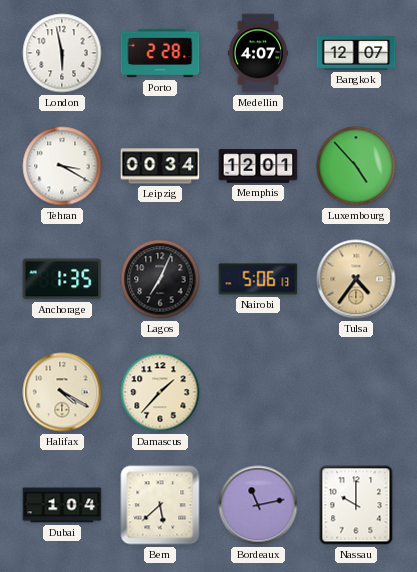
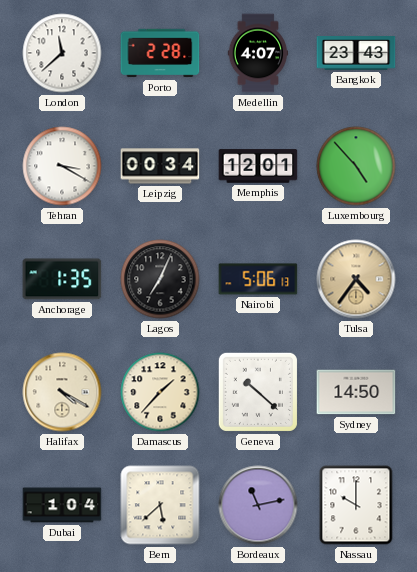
London: 5:58 -> 11:38
Bangkok: 12:07 -> 23:43
Geneva: none -> 10:22
Sydney: none -> 14:50
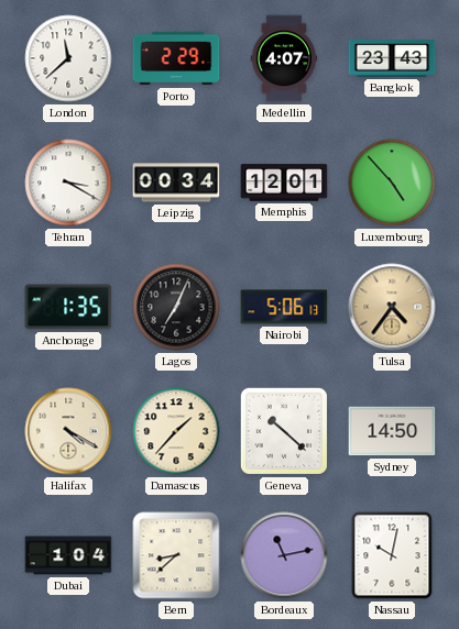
Porto: 2:28 -> 2:29
Bern: 5:38 -> 8:38
Nassau: 10:00 -> 10:02
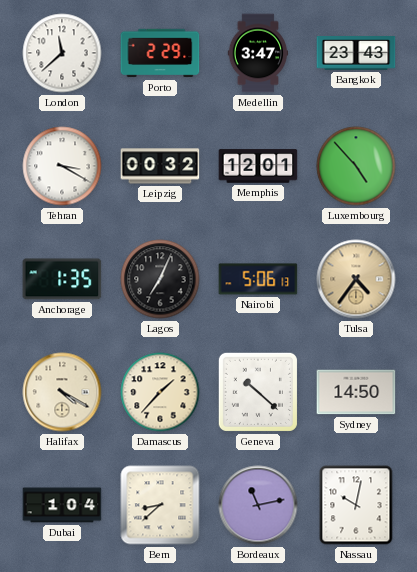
Medellin: 4:07 -> 3:47
Leipzig: 00:34 -> 00:32
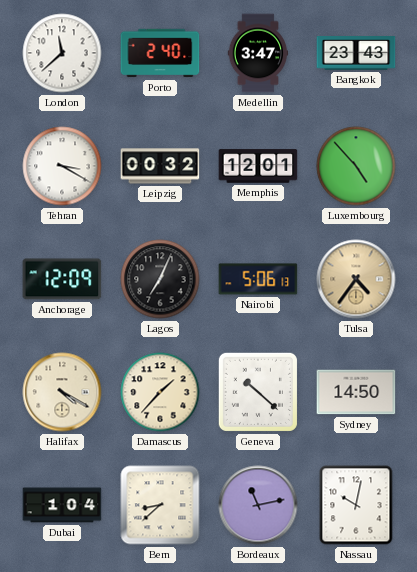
Porto: 2:29 -> 2:40
Anchorage: 1:35 -> 12:09
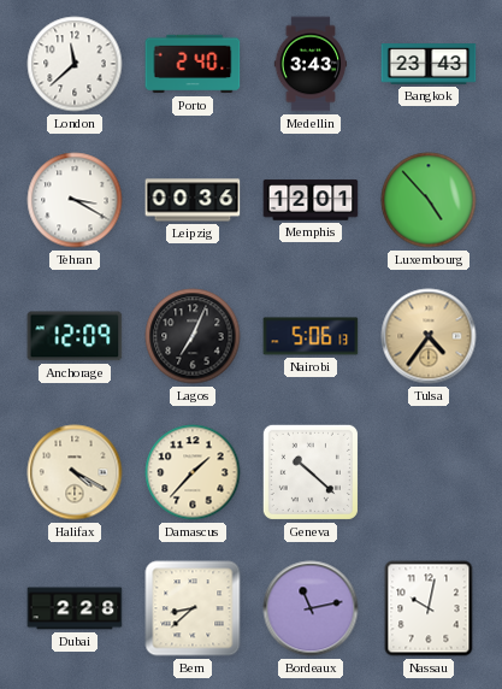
Medellin: 3:47 -> 3:43
Leipzig: 00:32 -> 00:36
Sydney: 14:50 -> none
Dubai: 1:04 -> 2:28
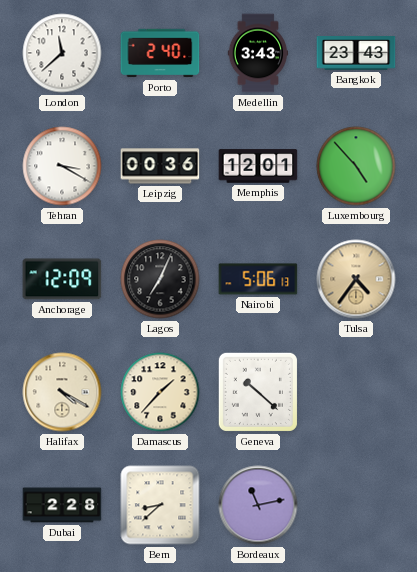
Nassau: 10:02 -> none
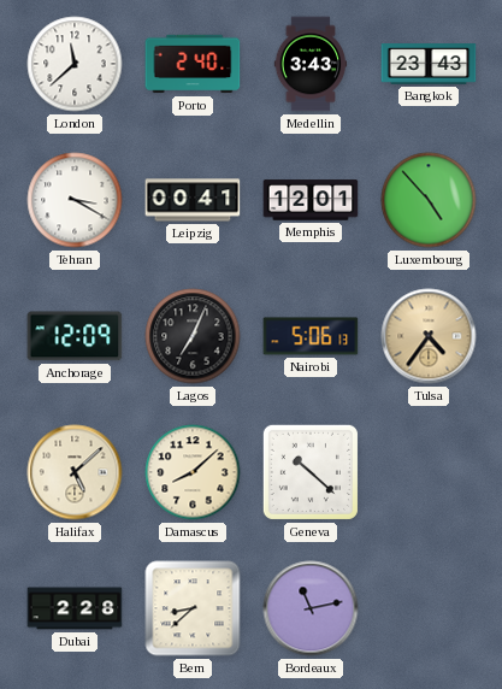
Leipzig: 00:36 -> 00:41
Halifax: 4:20 -> 5:08
Damascus: 1:37 -> 8:08
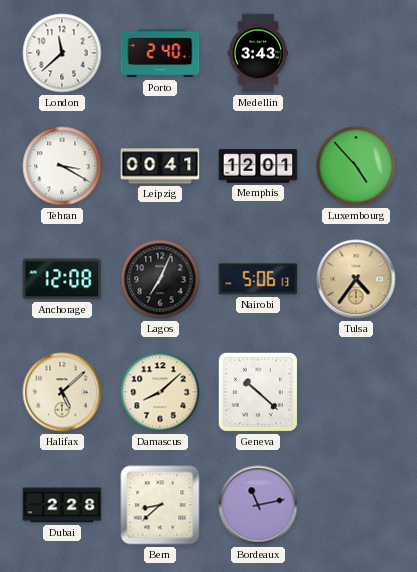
Bangkok: 23:43 -> none
Anchorage: 12:09 -> 12:08
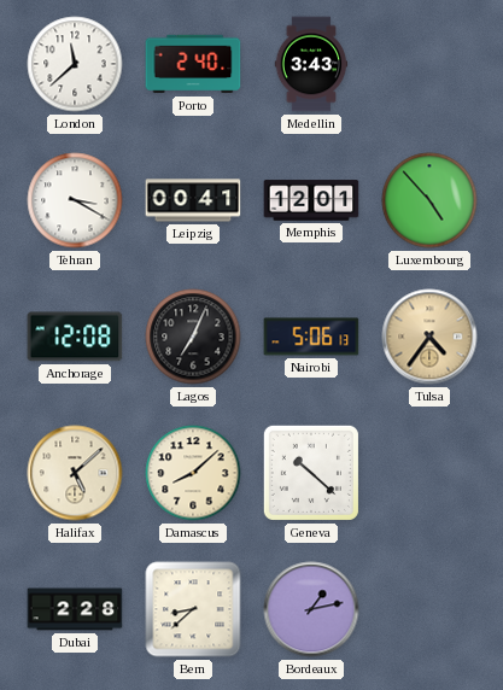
Bordeaux: 11:13 -> 1:13
